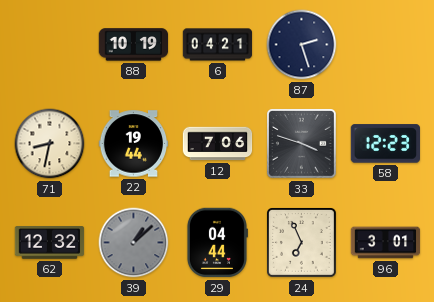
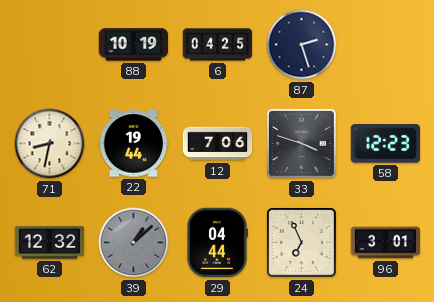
6: 04:21 -> 04:25
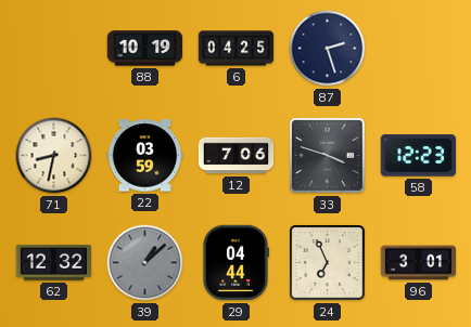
22: 19:44 -> 03:59
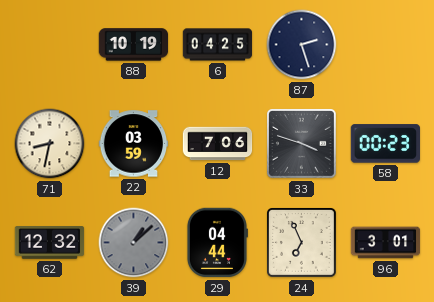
58: 12:23 -> 00:23
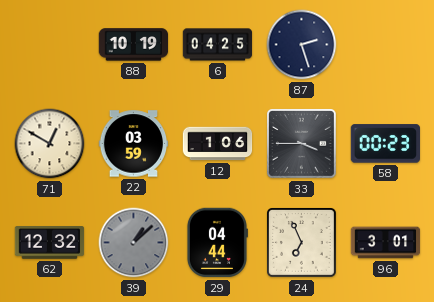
71: 8:32 -> 12:50
12: 7:06 -> 1:06
33: 3:48 -> 3:45
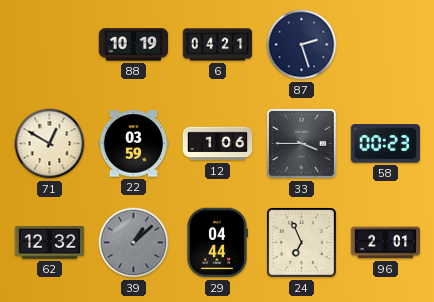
6: 04:25 -> 04:21
96: 3:01 -> 2:01
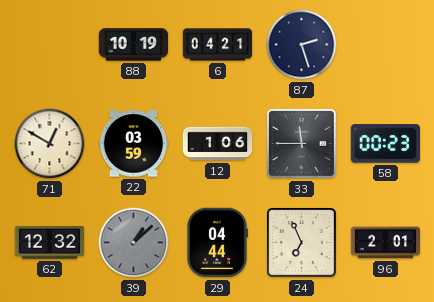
33: 3:45 -> 11:45
